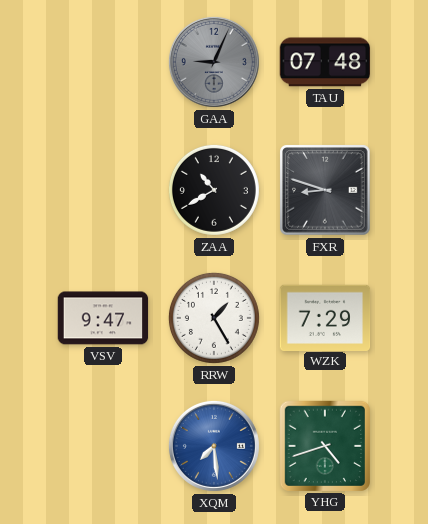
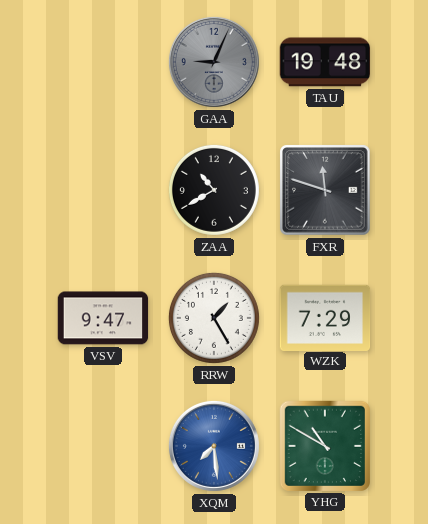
TAU: 07:48 -> 19:48
FXR: 8:48 -> 11:48
YHG: 4:42 -> 10:50
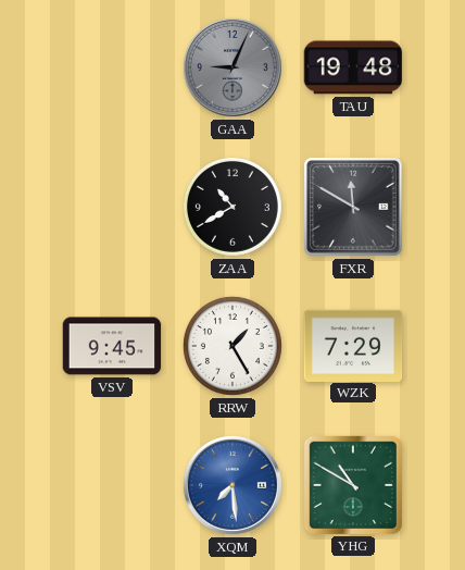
FXR: 11:48 -> 11:50
VSV: 9:47 -> 9:45
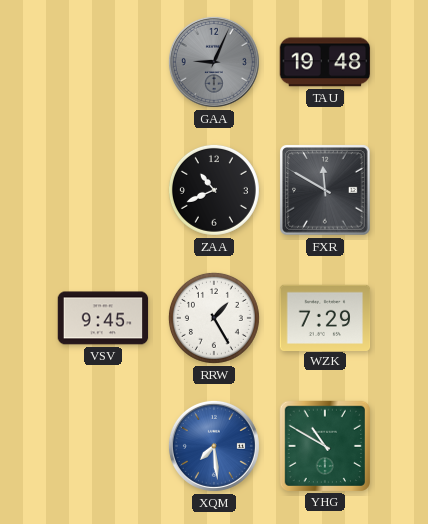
ZAA: 10:40 -> 10:41
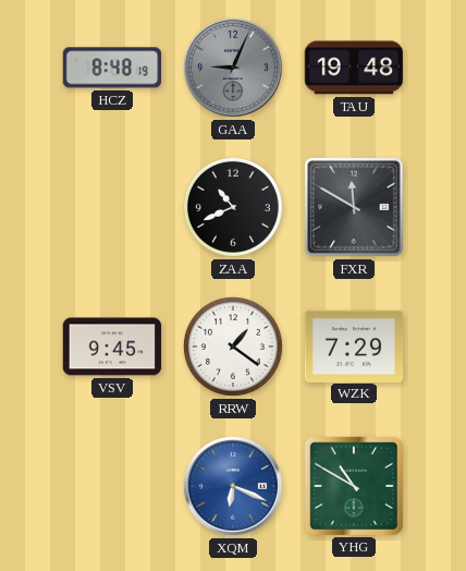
HCZ: none -> 8:48
RRW: 1:25 -> 1:21
XQM: 7:29 -> 6:19
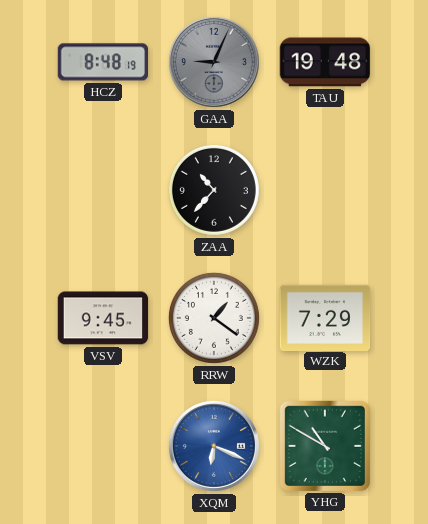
ZAA: 10:41 -> 10:37
FXR: 11:50 -> none
